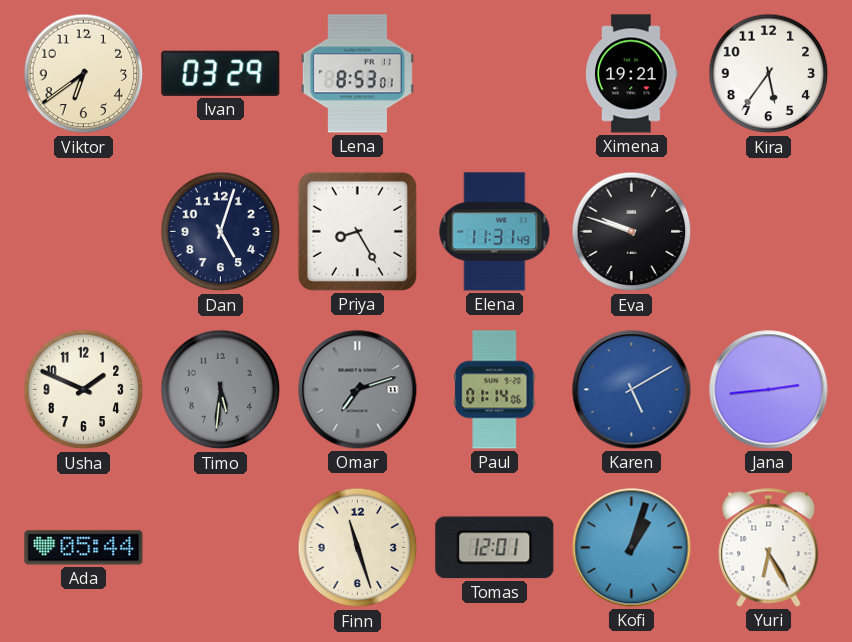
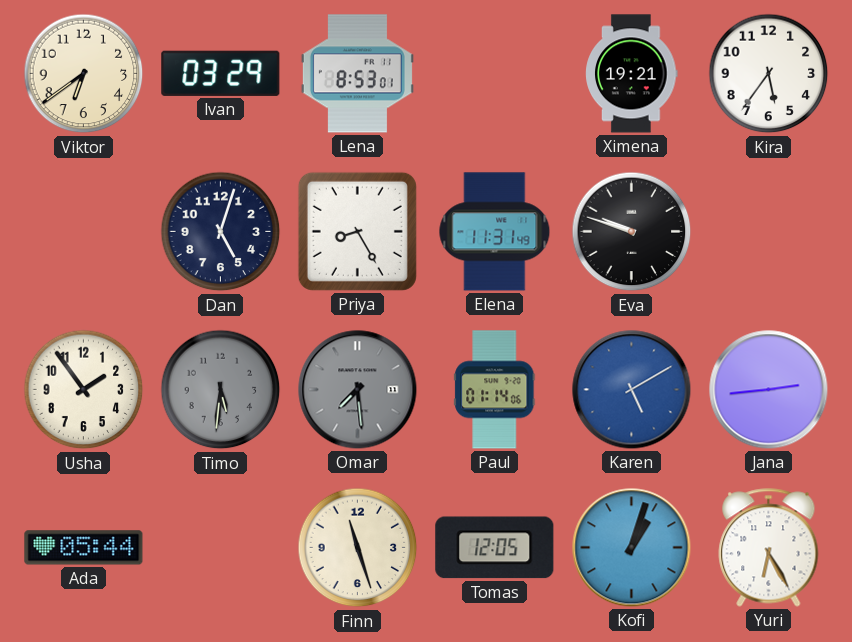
Usha: 1:49 -> 1:54
Omar: 7:12 -> 7:29
Tomas: 12:01 -> 12:05
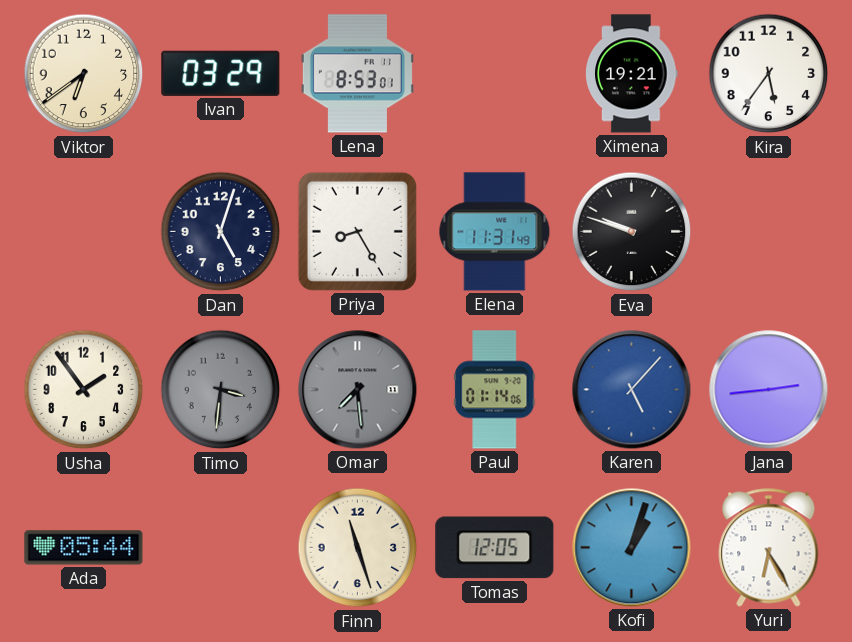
Timo: 5:31 -> 3:31
Karen: 5:10 -> 5:07
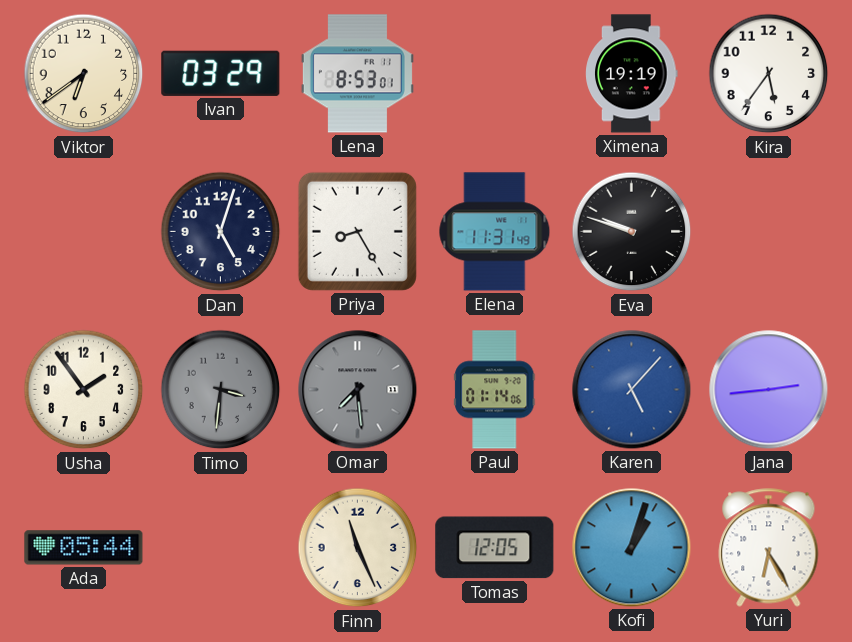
Ximena: 19:21 -> 19:19
Finn: 11:27 -> 11:26
